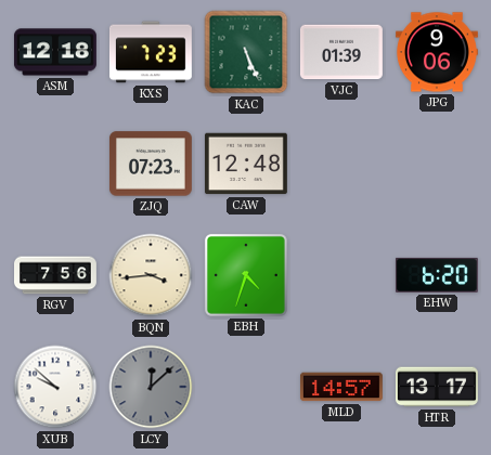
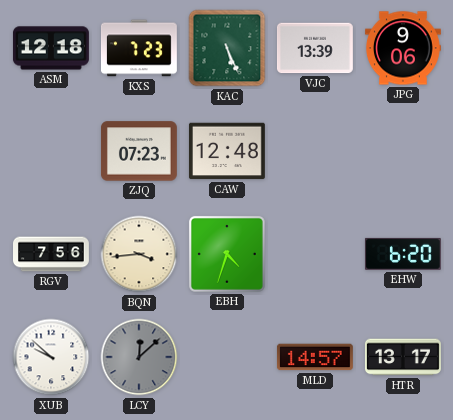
VJC: 01:39 -> 13:39
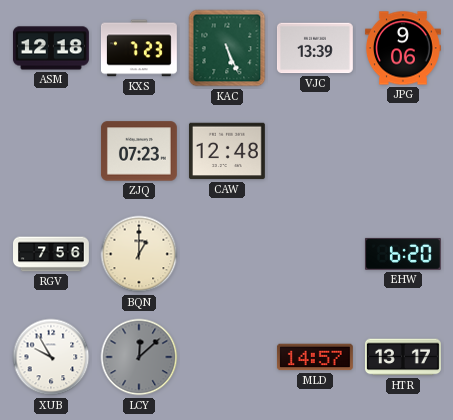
BQN: 3:44 -> 1:00
EBH: 4:33 -> none
XUB: 9:52 -> 9:55
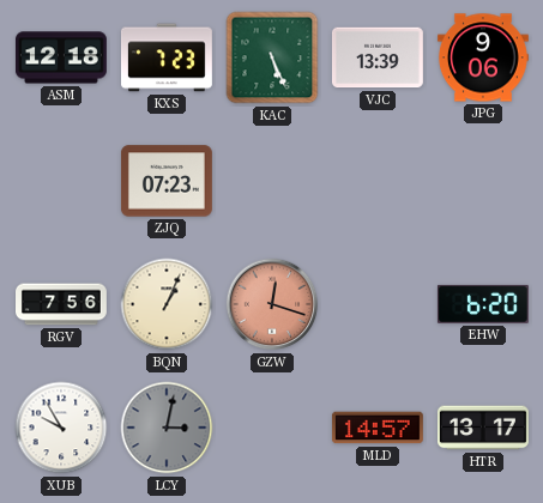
CAW: 12:48 -> none
BQN: 1:00 -> 1:04
GZW: none -> 12:18
LCY: 12:08 -> 3:02
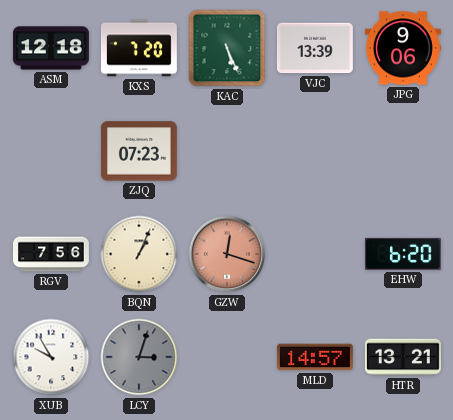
KXS: 7:23 -> 7:20
LCY: 3:02 -> 3:03
HTR: 13:17 -> 13:21
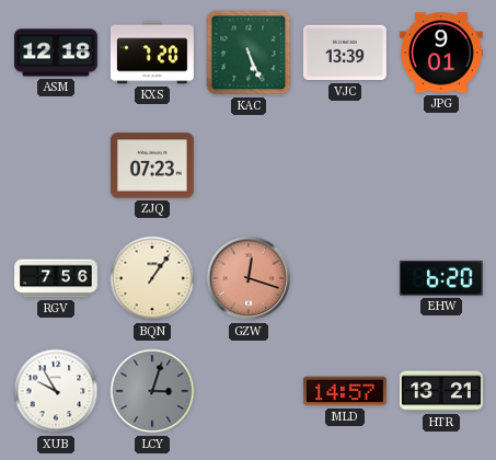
JPG: 9:06 -> 9:01
BQN: 1:04 -> 1:06
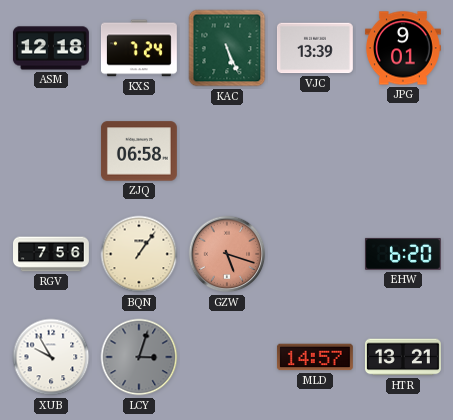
KXS: 7:20 -> 7:24
ZJQ: 07:23 -> 06:58
GZW: 12:18 -> 5:18
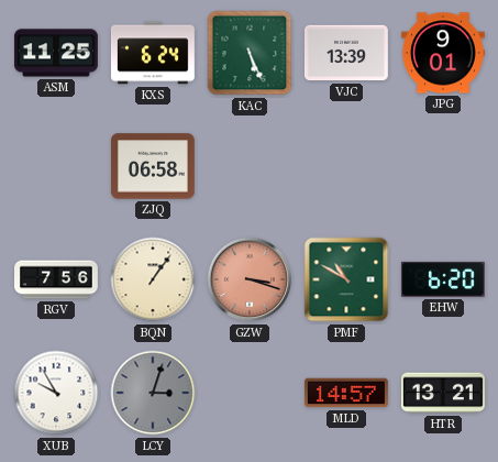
ASM: 12:18 -> 11:25
KXS: 7:24 -> 6:24
GZW: 5:18 -> 3:18
PMF: none -> 10:50
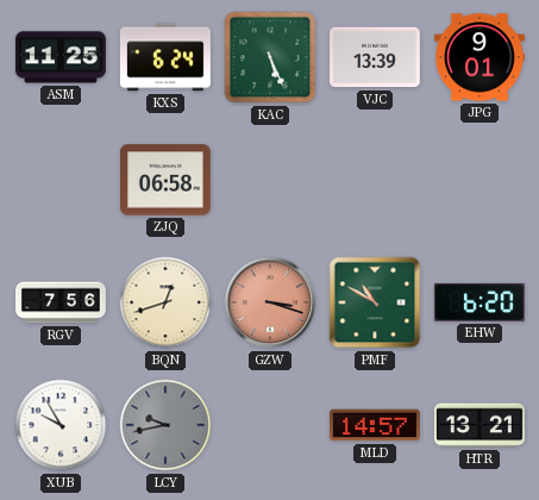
BQN: 1:06 -> 12:42
LCY: 3:03 -> 9:43
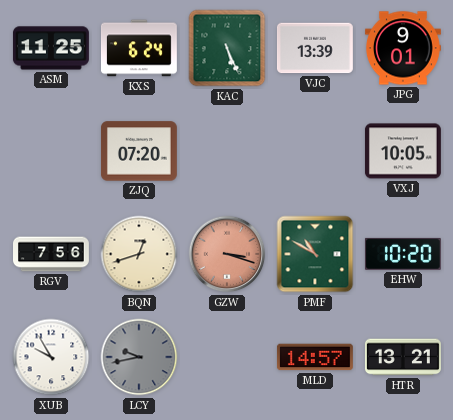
ZJQ: 06:58 -> 07:20
VXJ: none -> 10:05
EHW: 6:20 -> 10:20
